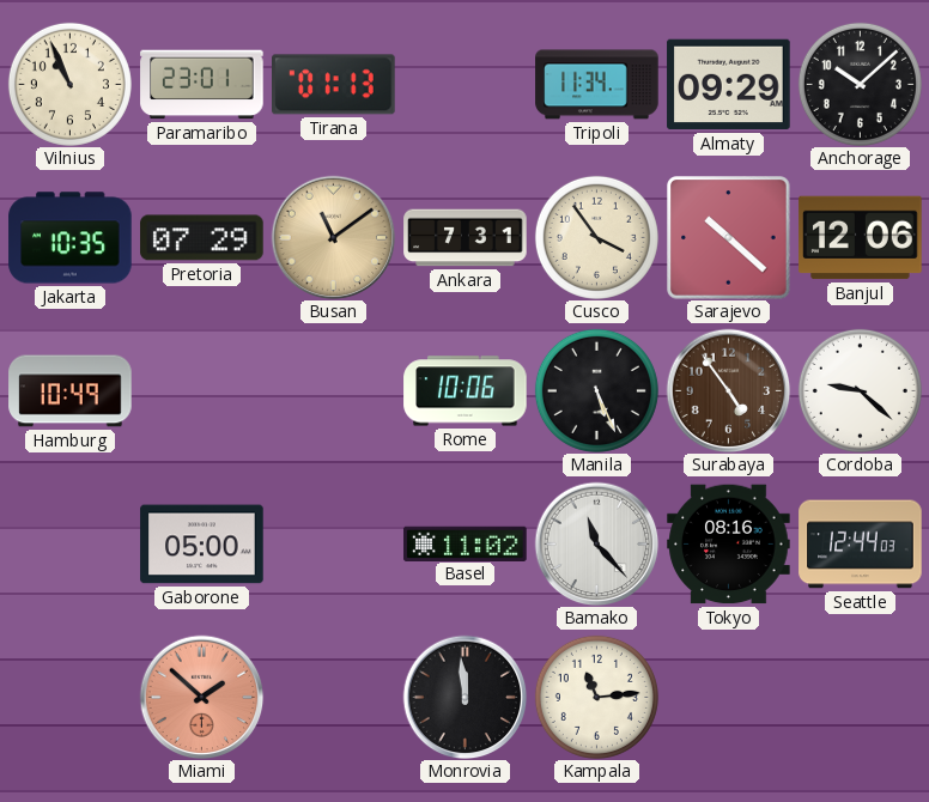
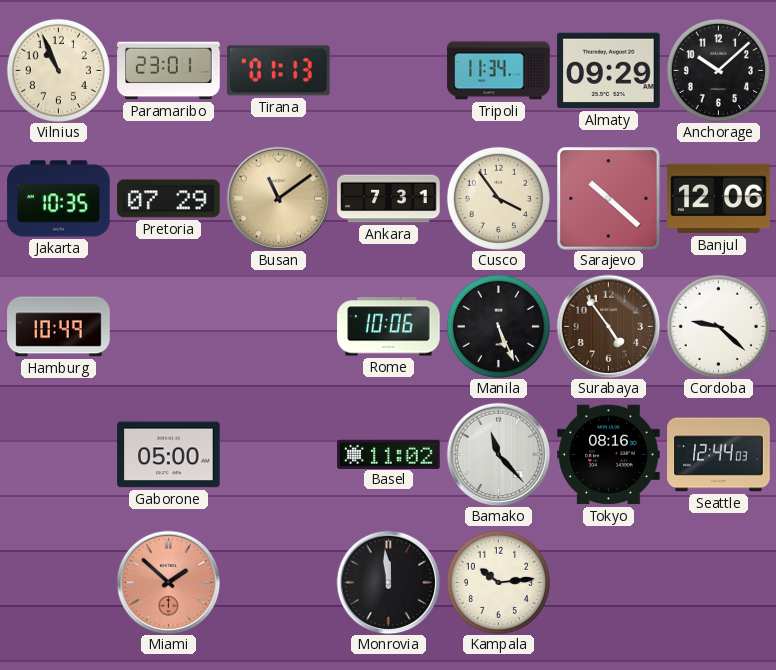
Kampala: 11:14 -> 10:14
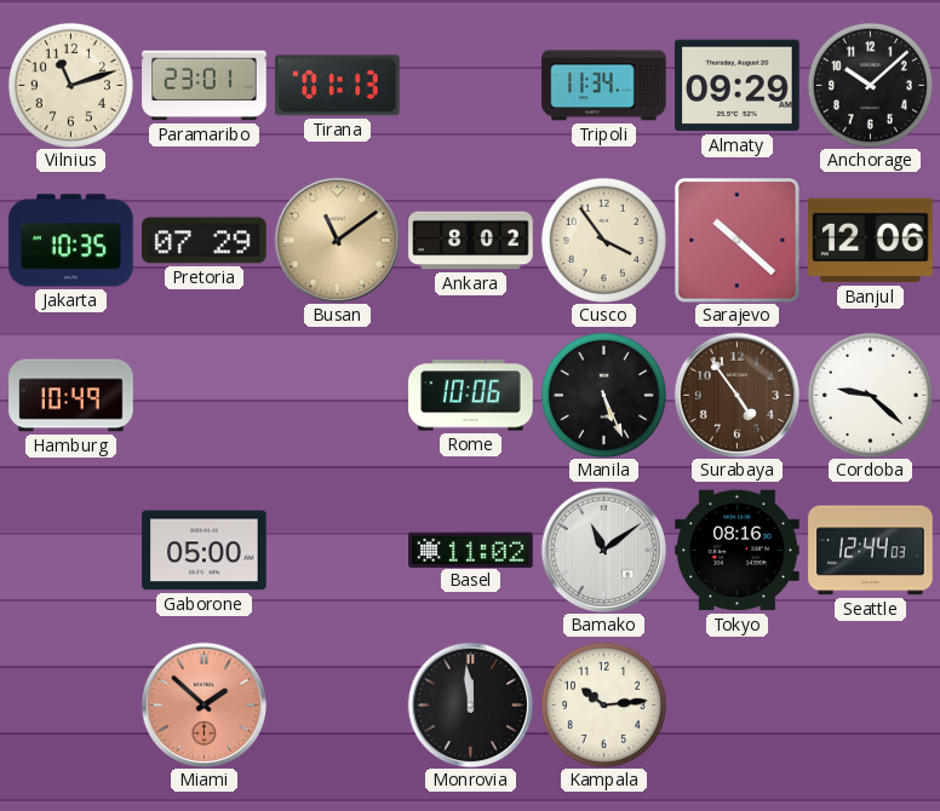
Vilnius: 10:56 -> 11:12
Ankara: 7:31 -> 8:02
Bamako: 11:23 -> 11:09
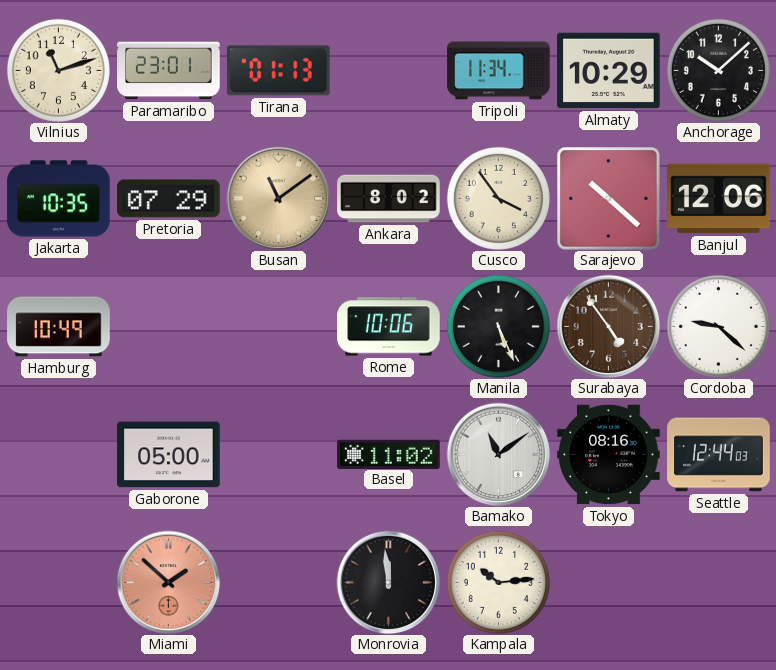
Almaty: 09:29 -> 10:29
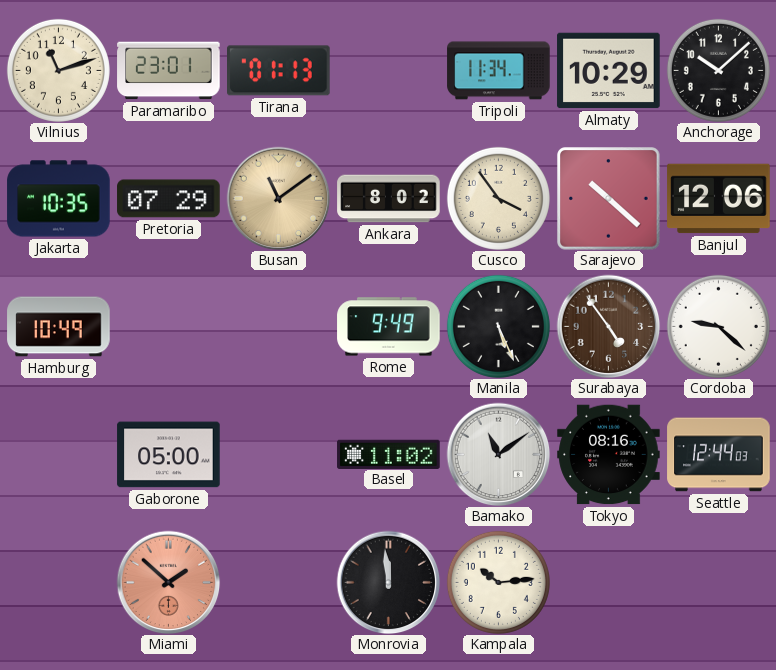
Rome: 10:06 -> 9:49
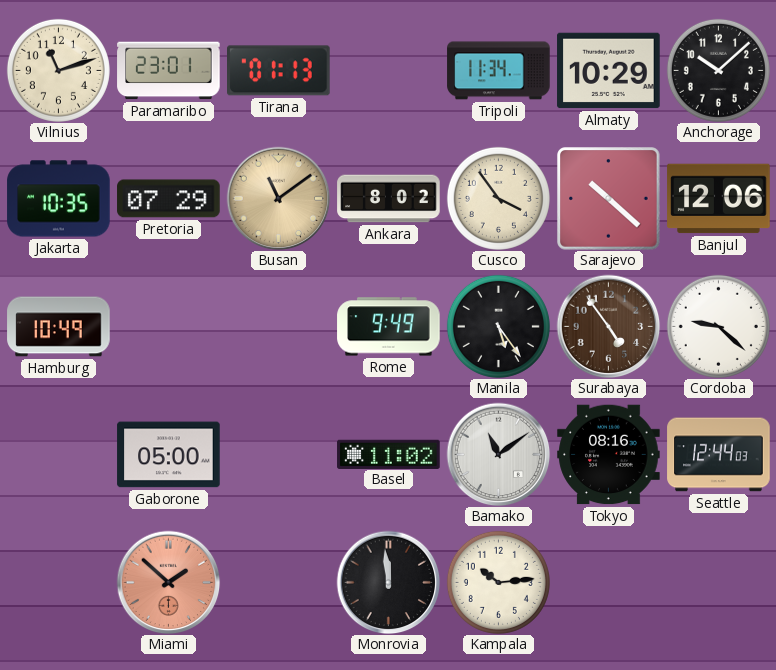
Manila: 5:26 -> 5:24
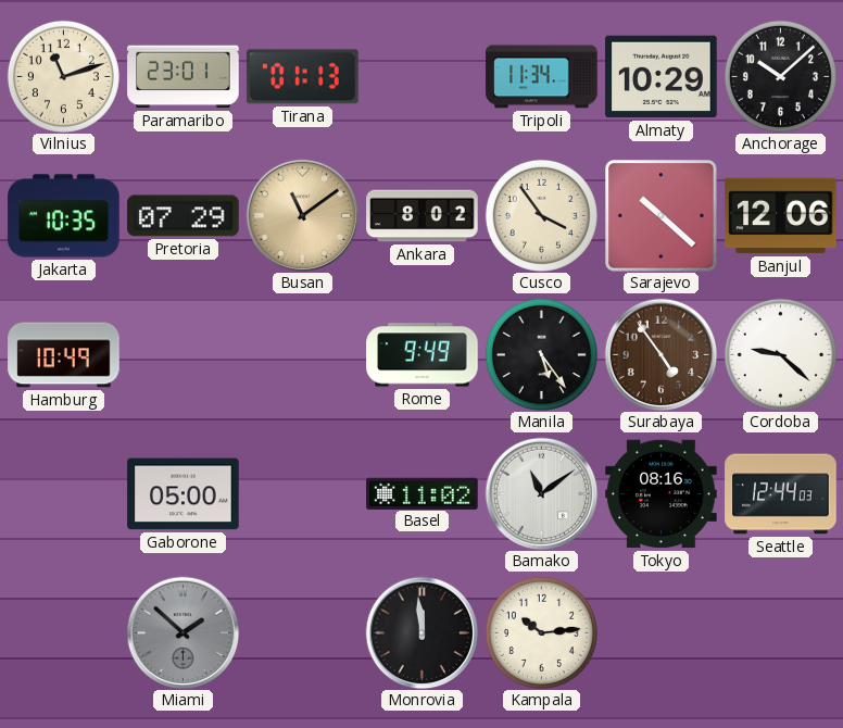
Miami dial: salmon -> grey
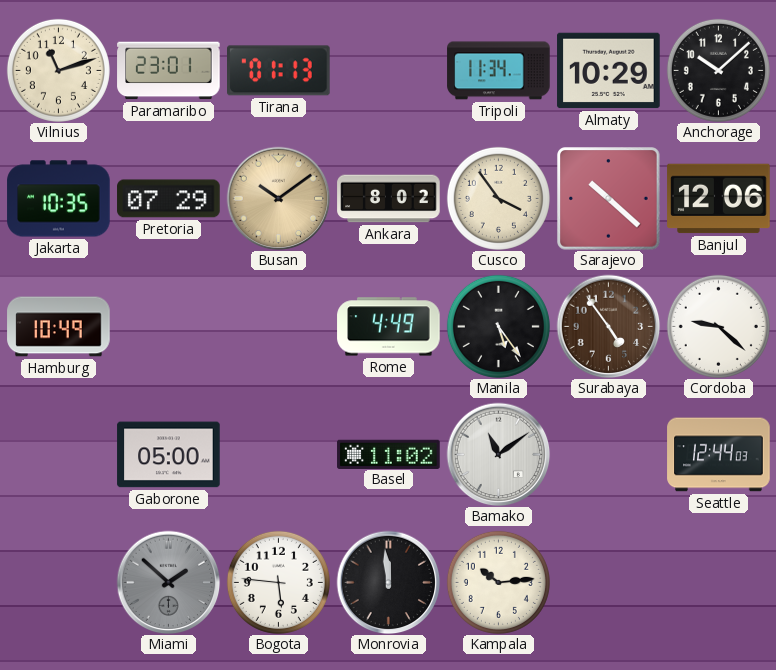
Busan: 11:09 -> 10:09
Rome: 9:49 -> 4:49
Tokyo: 08:16 -> none
Bogota: none -> 5:46
